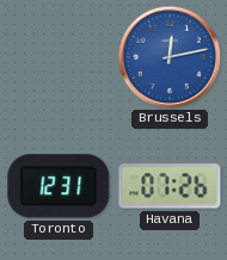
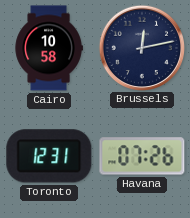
Cairo: none -> 10:58
Brussels dial: blue -> navy
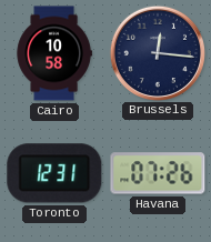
Brussels: 12:13 -> 12:16
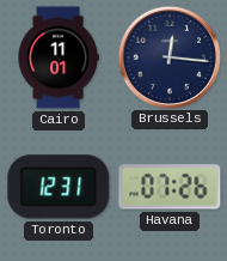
Cairo: 10:58 -> 11:01
